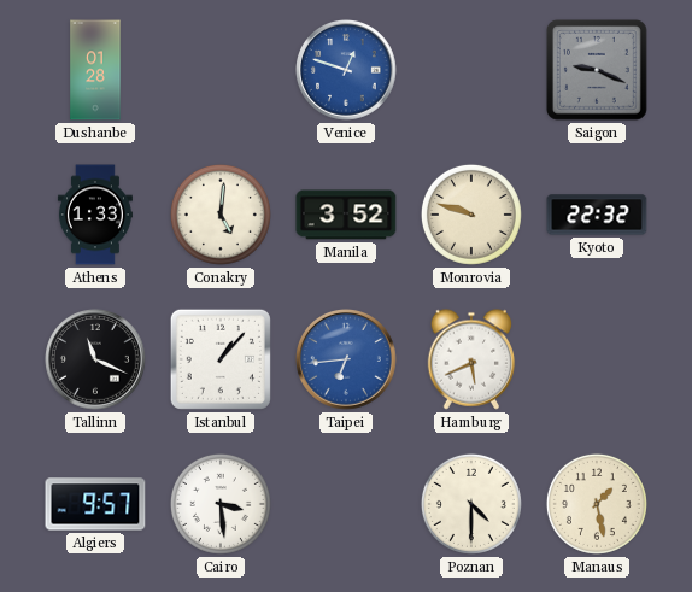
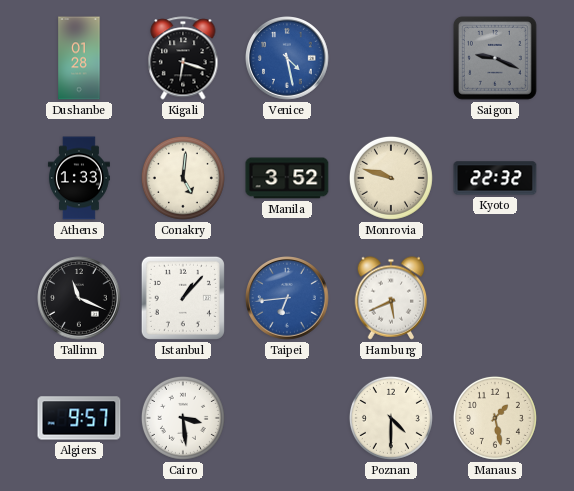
Kigali: none -> 6:18
Venice: 12:48 -> 4:28
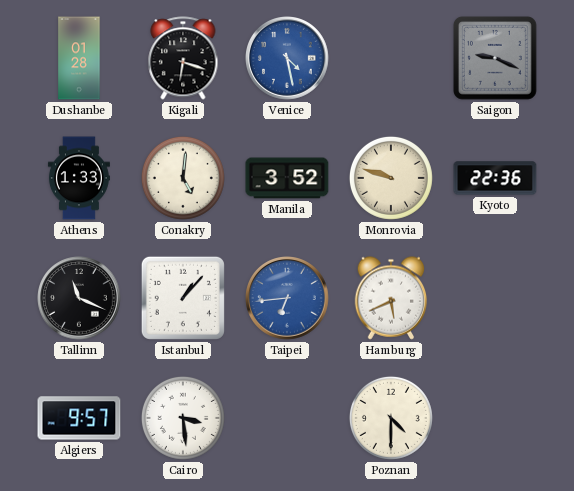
Kyoto: 22:32 -> 22:36
Manaus: 1:28 -> none
